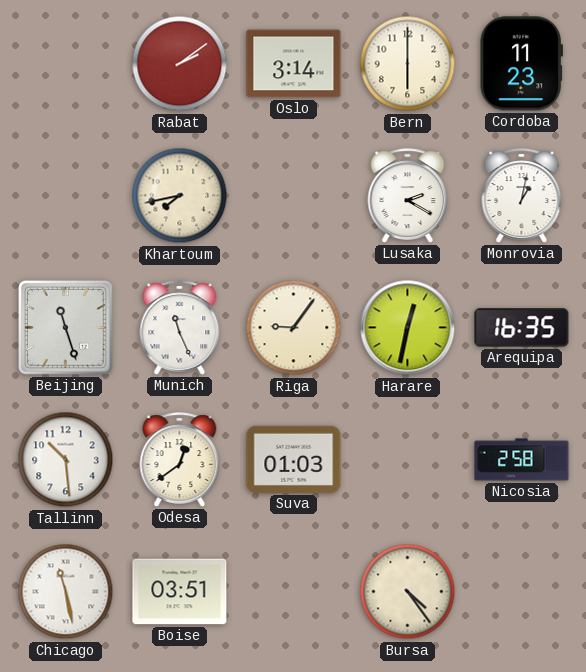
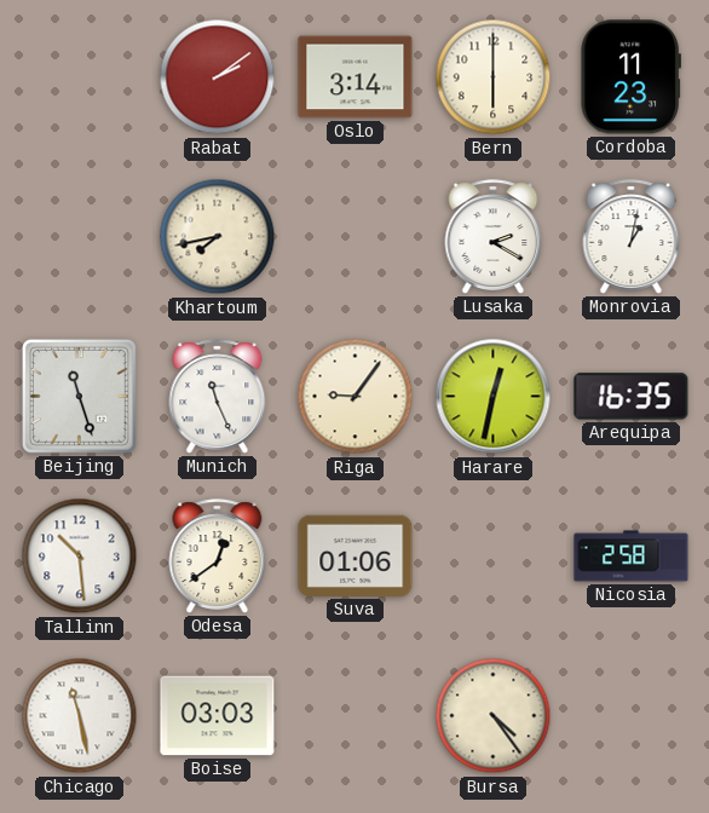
Suva: 01:03 -> 01:06
Boise: 03:51 -> 03:03
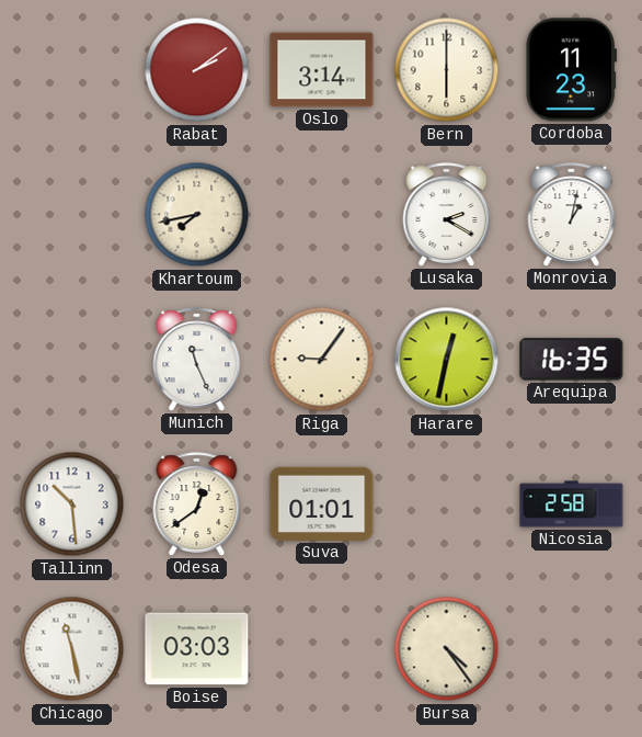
Beijing: 11:27 -> none
Suva: 01:06 -> 01:01
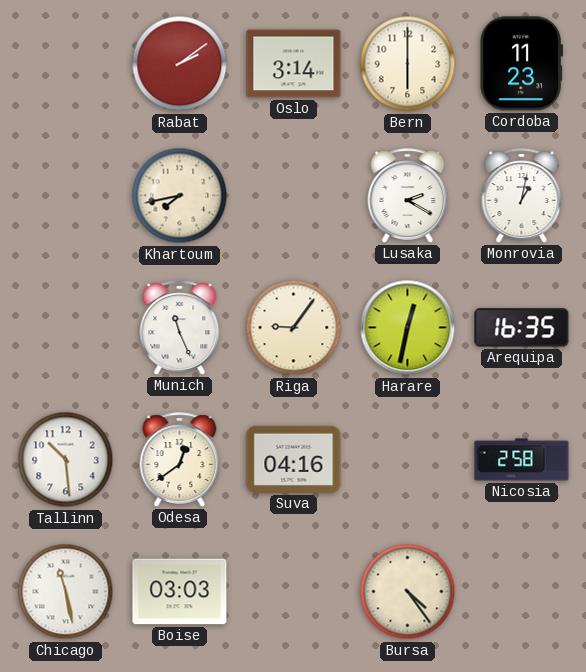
Suva: 01:01 -> 04:16
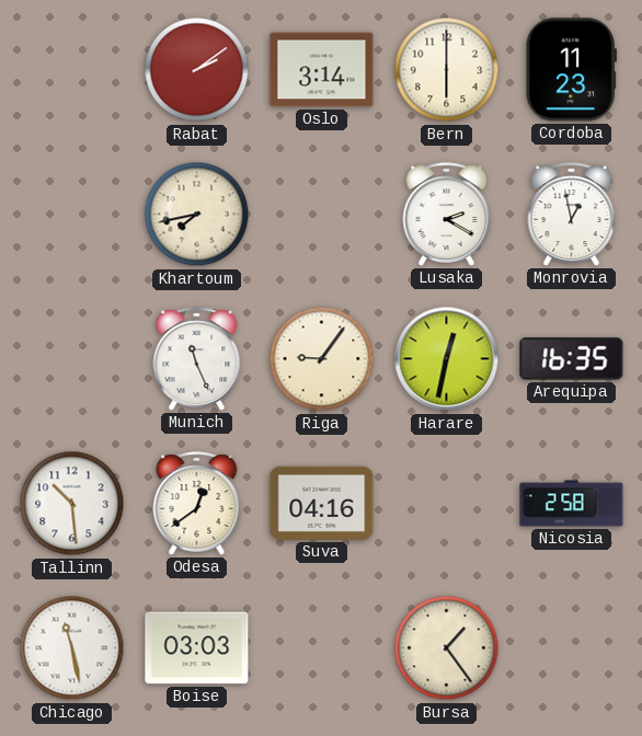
Monrovia: 1:02 -> 12:58
Bursa: 4:24 -> 1:24
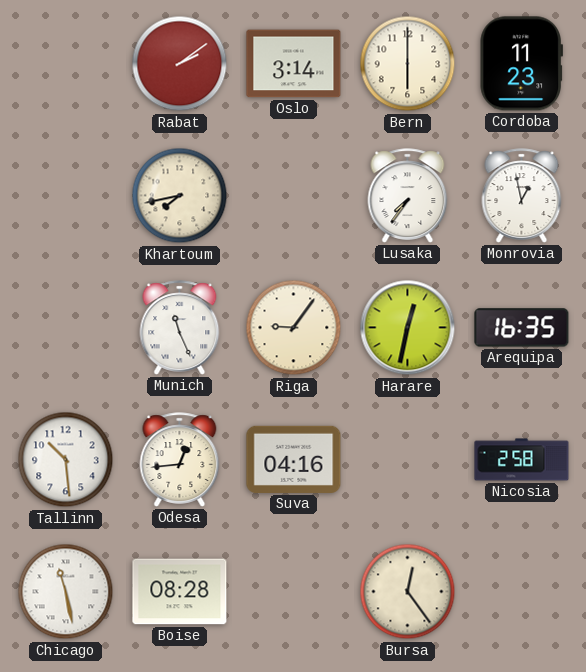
Lusaka: 2:20 -> 7:36
Odesa: 12:39 -> 12:44
Boise: 03:03 -> 08:28
Bursa: 1:24 -> 12:24
